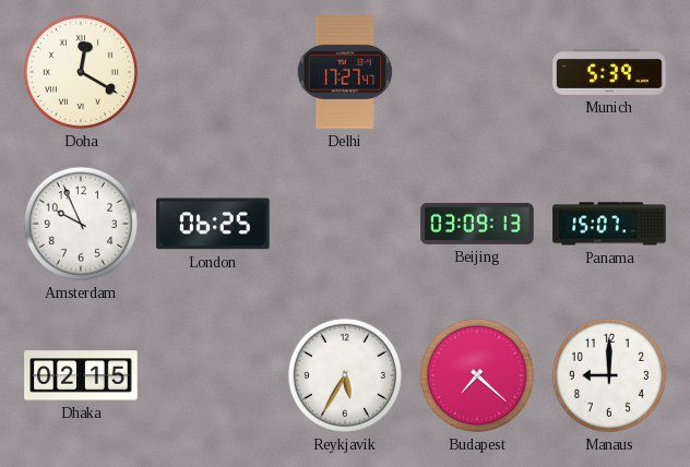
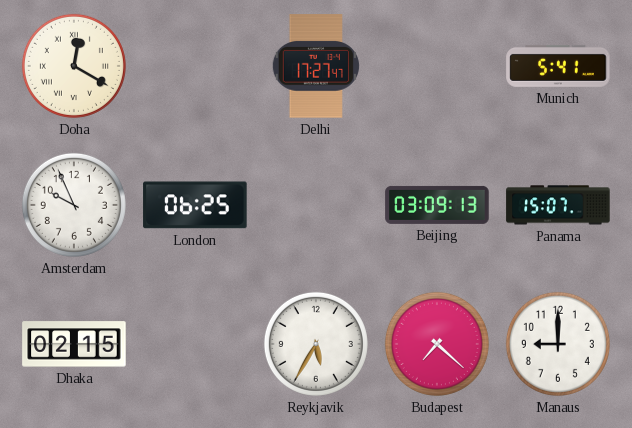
Munich: 5:39 -> 5:41
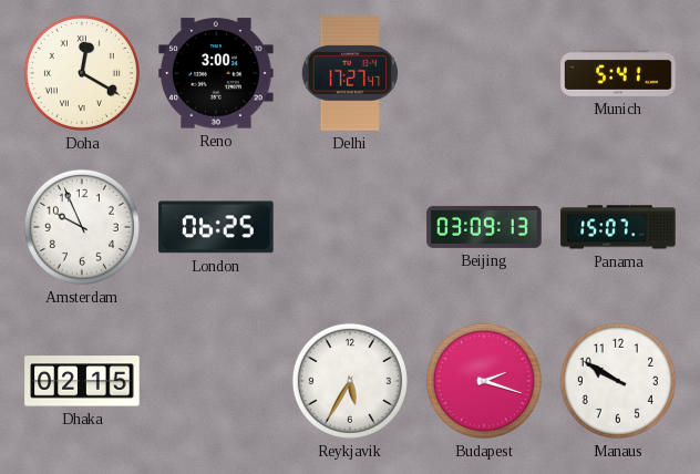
Reno: none -> 3:00
Budapest: 7:22 -> 2:18
Manaus: 9:00 -> 9:50
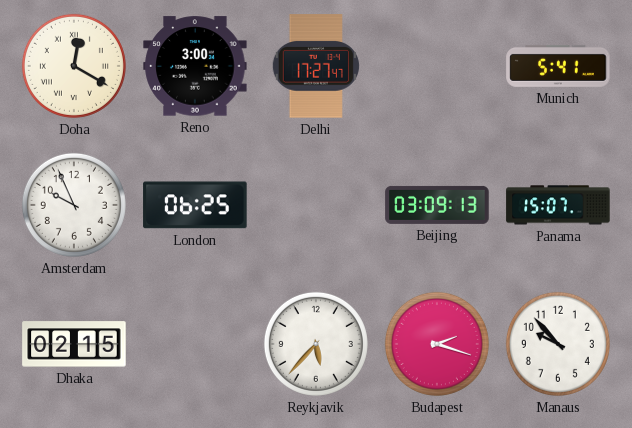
Reykjavik: 5:35 -> 5:37
Manaus: 9:50 -> 9:53
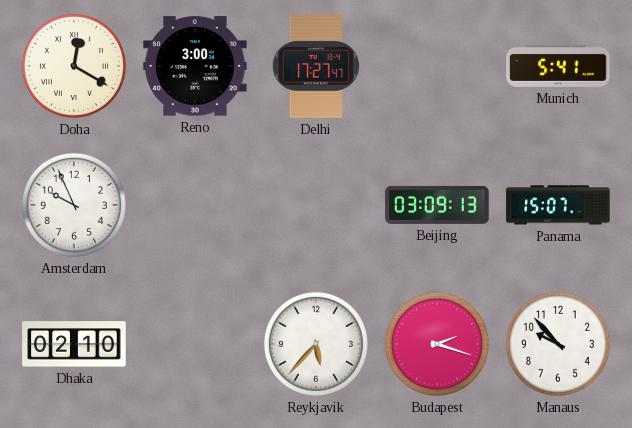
London: 06:25 -> none
Dhaka: 02:15 -> 02:10
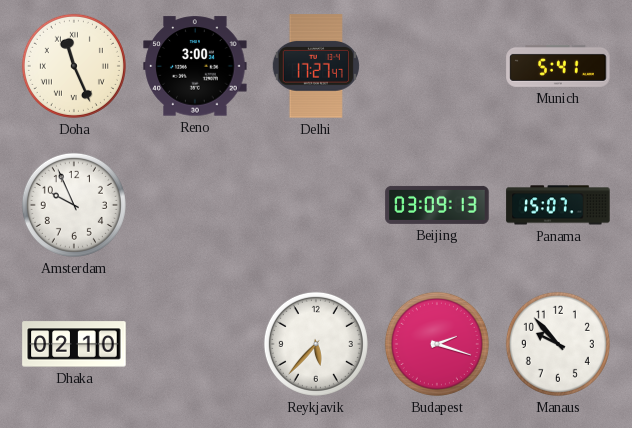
Doha: 12:20 -> 11:26
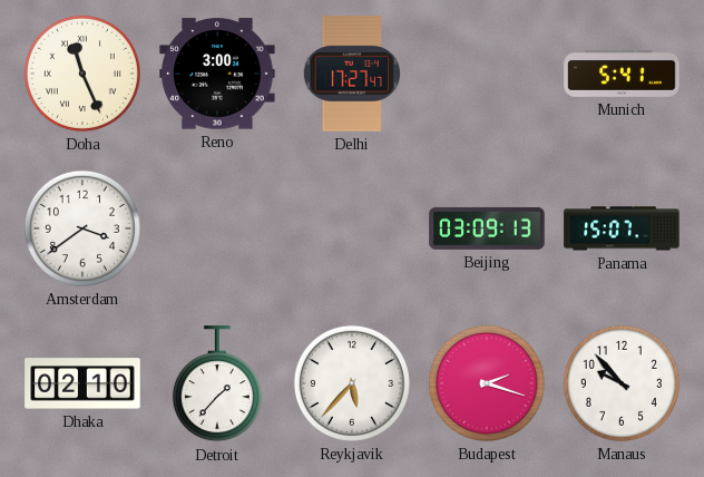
Amsterdam: 9:56 -> 3:39
Detroit: none -> 1:37
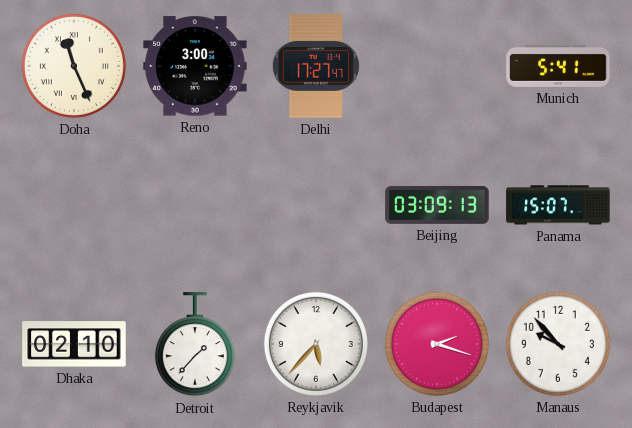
Amsterdam: 3:39 -> none
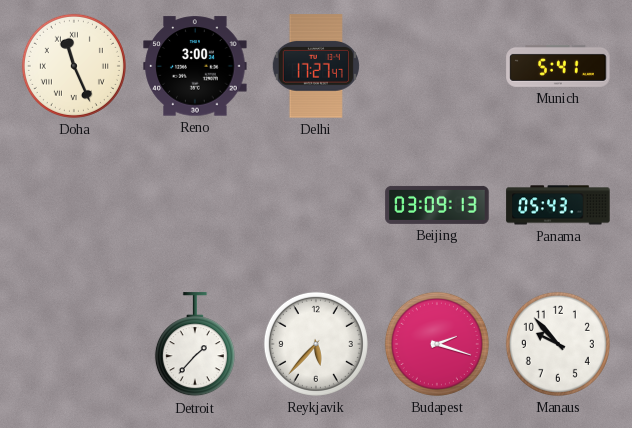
Panama: 15:07 -> 05:43
Dhaka: 02:10 -> none
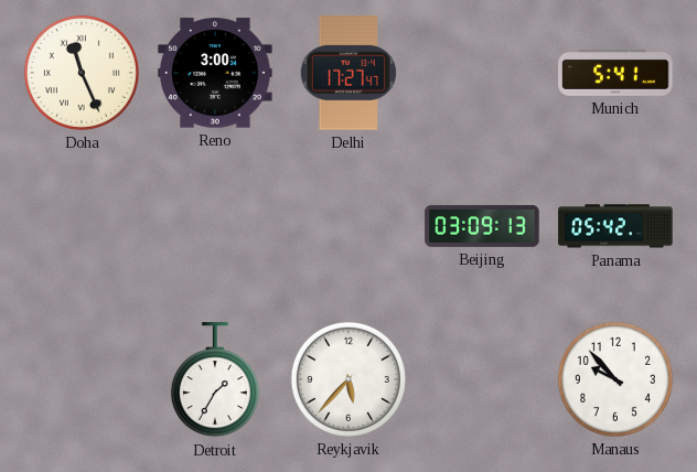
Panama: 05:43 -> 05:42
Detroit: 1:37 -> 1:35
Budapest: 2:18 -> none
